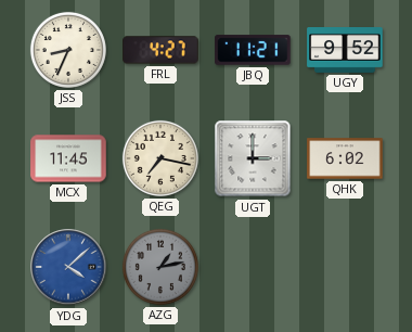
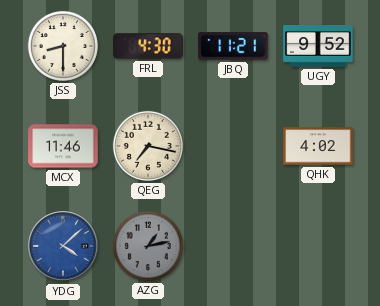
JSS: 8:34 -> 8:30
FRL: 4:27 -> 4:30
MCX: 11:45 -> 11:46
UGT: 3:00 -> none
QHK: 6:02 -> 4:02
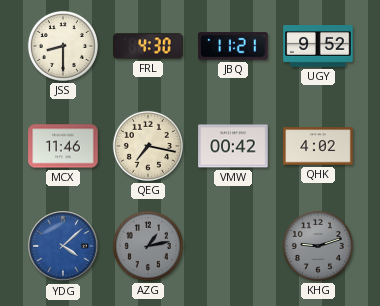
VMW: none -> 00:42
KHG: none -> 9:12
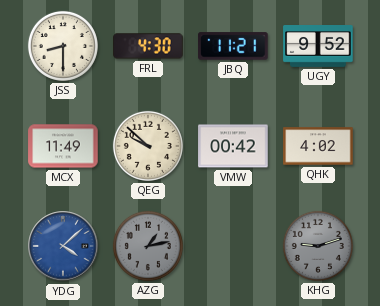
MCX: 11:46 -> 11:49
QEG: 7:17 -> 9:52
